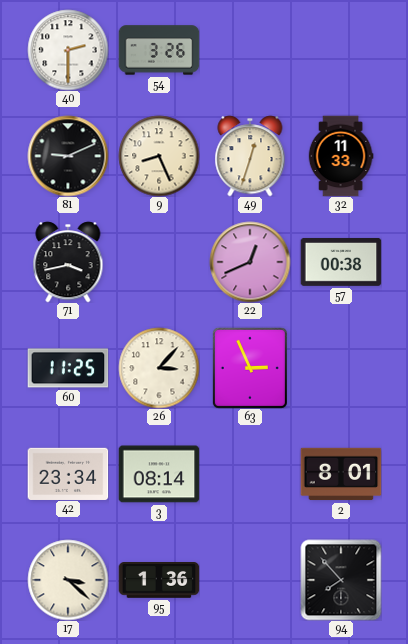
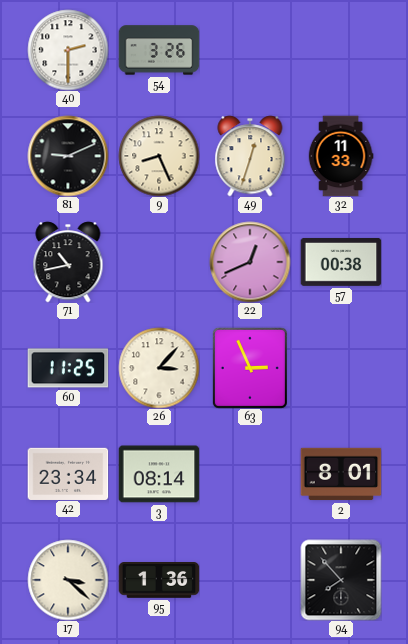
71: 3:43 -> 10:43
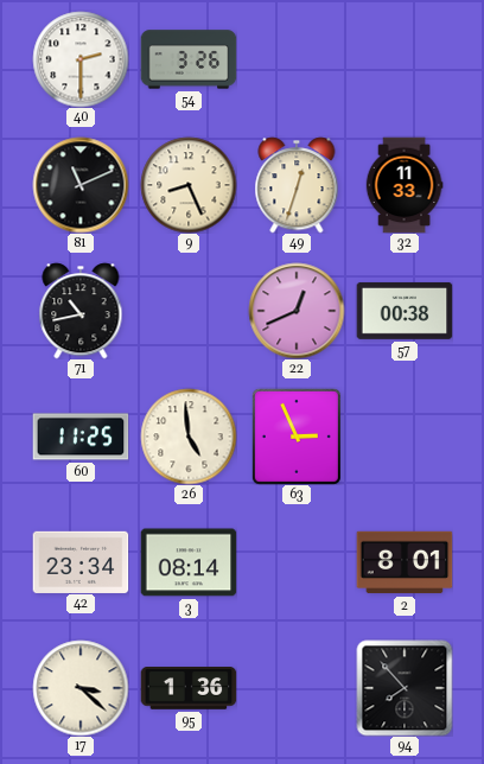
81: 9:11 -> 11:11
26: 3:07 -> 4:59
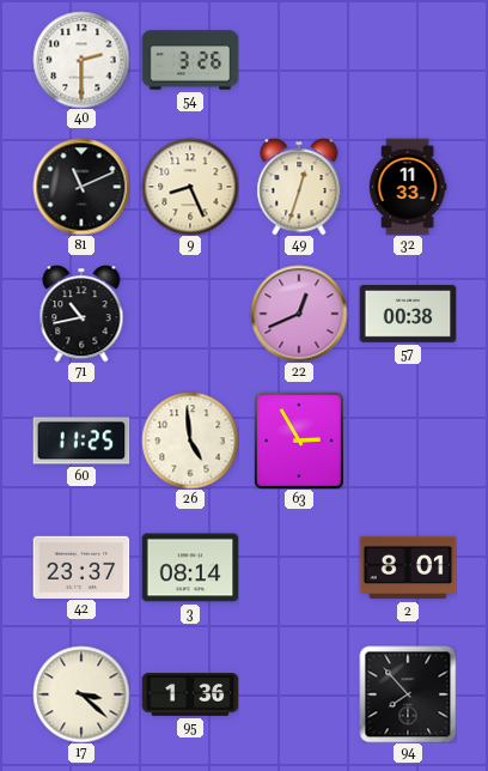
63: 2:56 -> 2:55
42: 23:34 -> 23:37
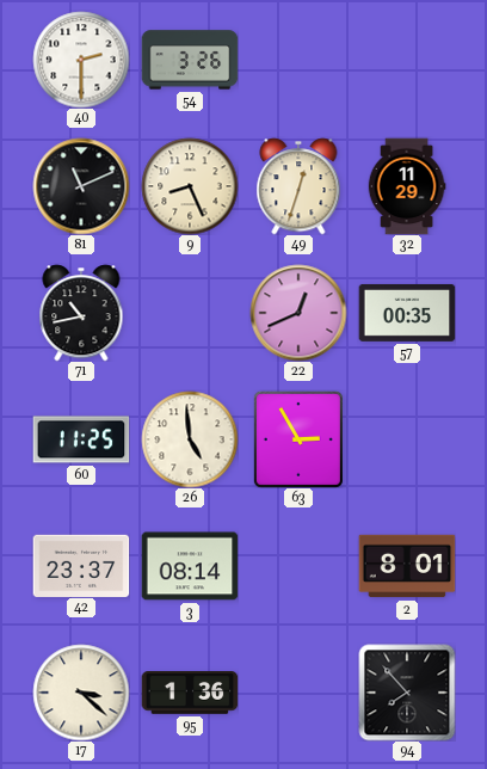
32: 11:33 -> 11:29
57: 00:38 -> 00:35
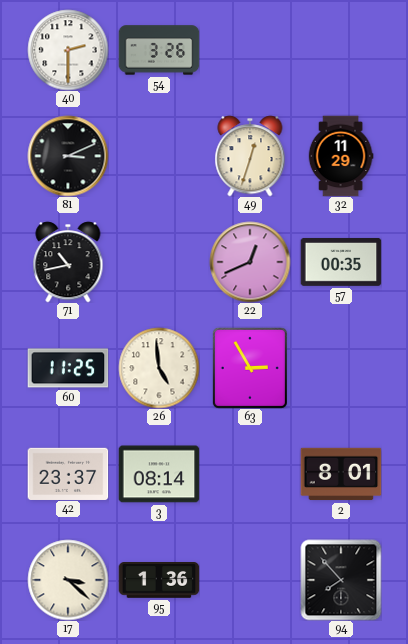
81: 11:11 -> 3:11
9: 8:26 -> none
